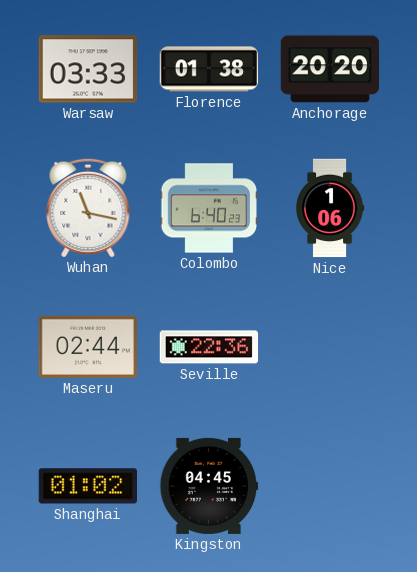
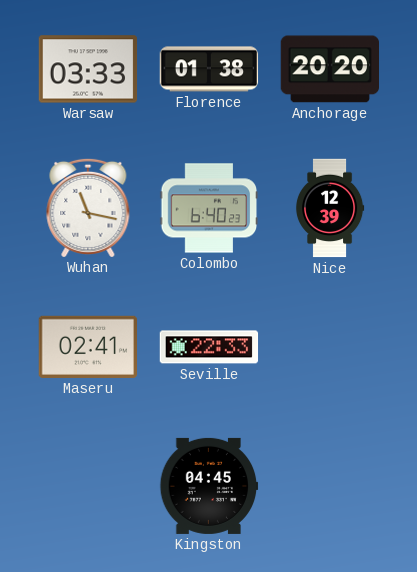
Nice: 1:06 -> 12:39
Maseru: 02:44 -> 02:41
Seville: 22:36 -> 22:33
Shanghai: 01:02 -> none
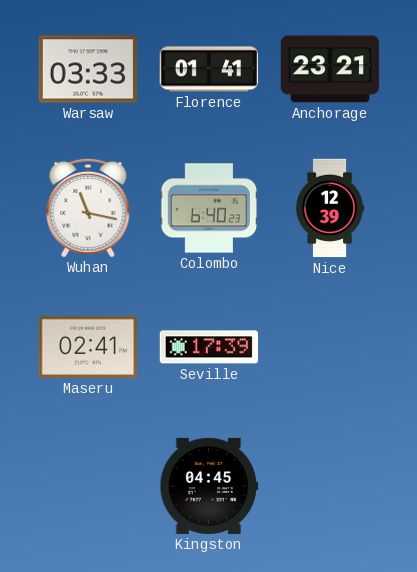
Florence: 01:38 -> 01:41
Anchorage: 20:20 -> 23:21
Seville: 22:33 -> 17:39
